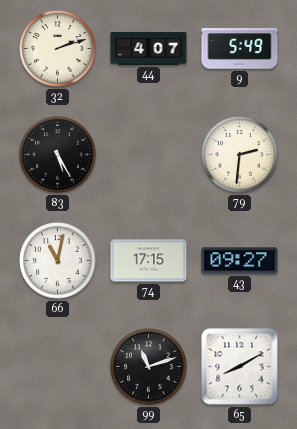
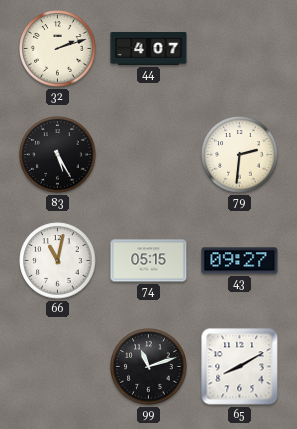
9: 5:49 -> none
74: 17:15 -> 05:15
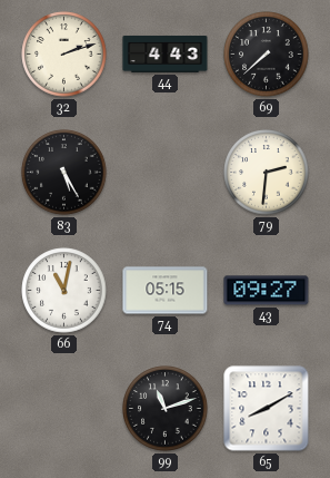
44: 4:07 -> 4:43
69: none -> 7:38
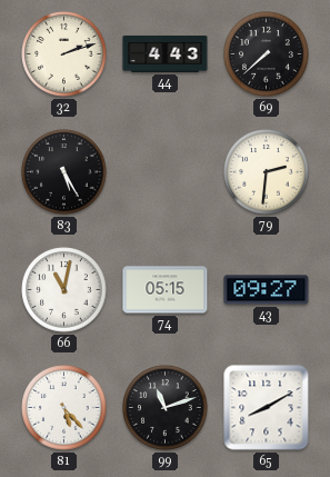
81: none -> 5:23
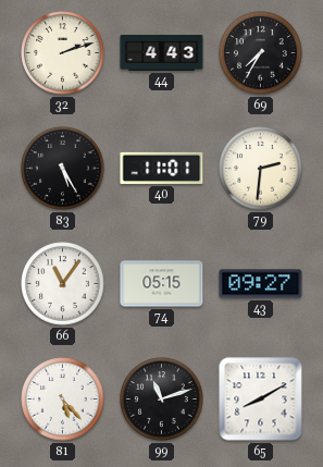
69: 7:38 -> 7:35
40: none -> 11:01
66: 11:02 -> 11:06
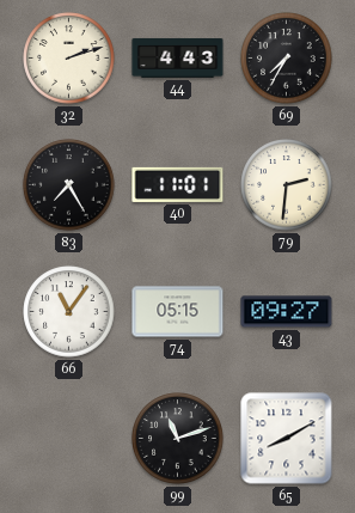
83: 5:25 -> 7:25
81: 5:23 -> none
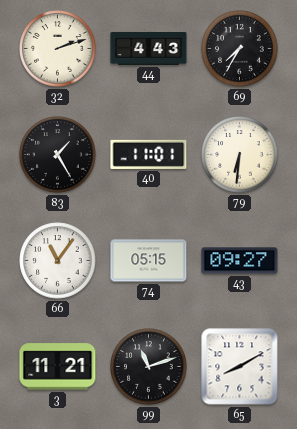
83: 7:25 -> 1:25
79: 2:31 -> 6:31
3: none -> 11:21
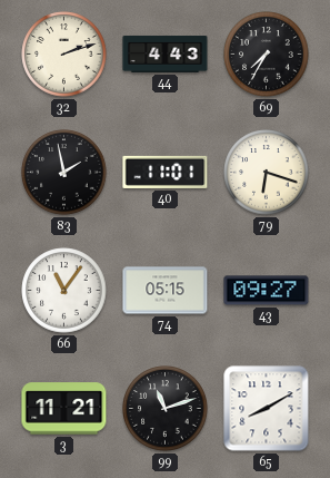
83: 1:25 -> 1:58
79: 6:31 -> 6:18
